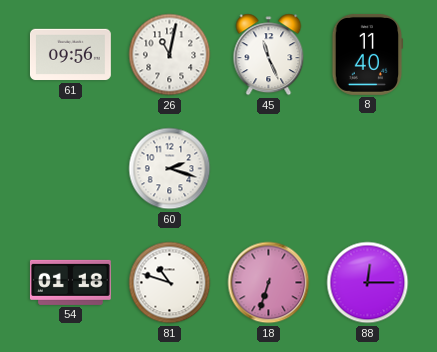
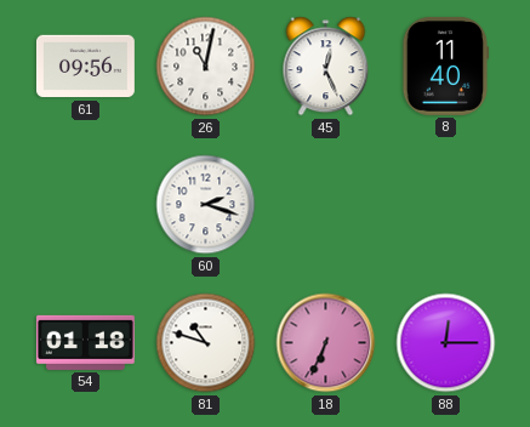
45: 11:26 -> 12:26
18: 6:33 -> 6:34
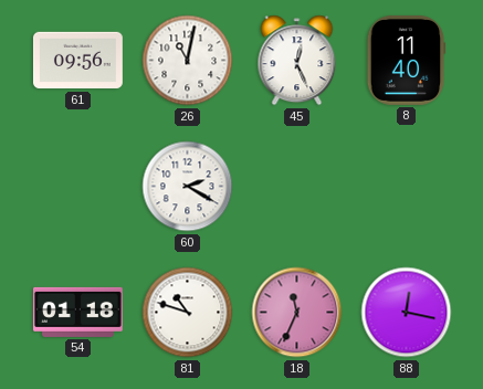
60: 2:18 -> 2:20
18: 6:34 -> 11:34
88: 12:15 -> 12:17
